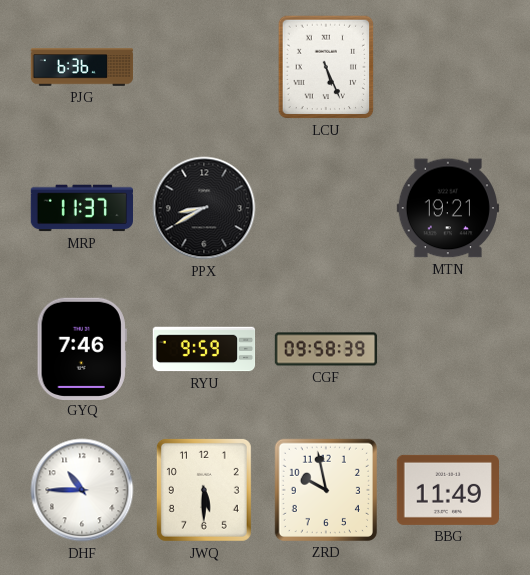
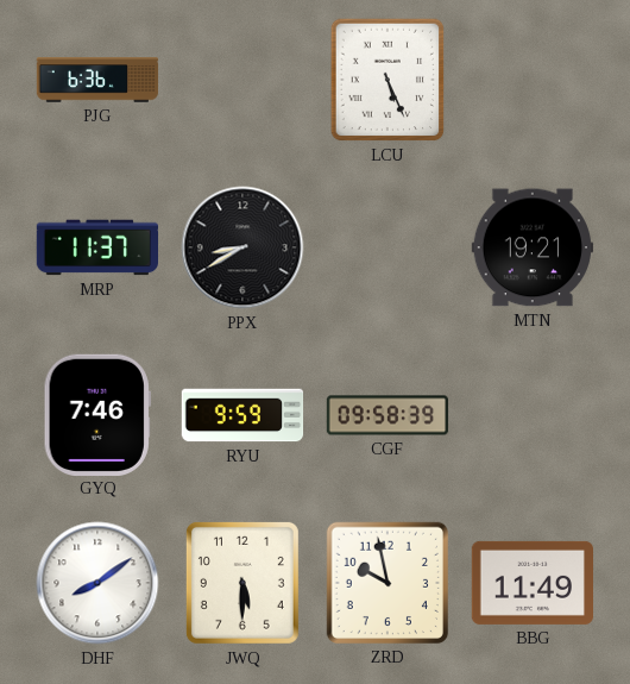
DHF: 10:45 -> 8:09
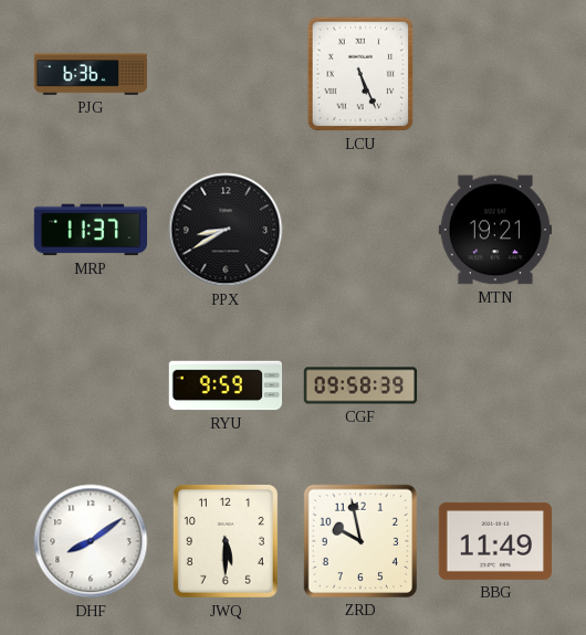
GYQ: 7:46 -> none
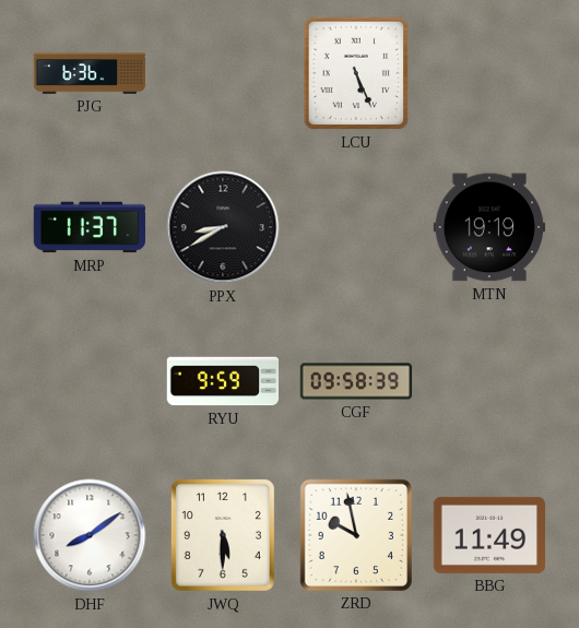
MTN: 19:21 -> 19:19
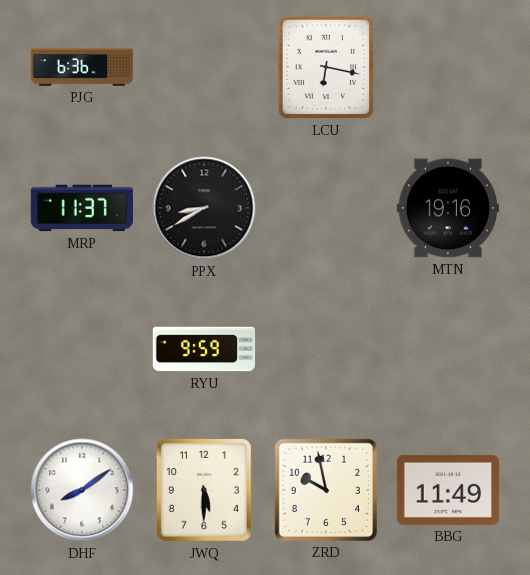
LCU: 5:26 -> 6:17
MTN: 19:19 -> 19:16
CGF: 09:58 -> none
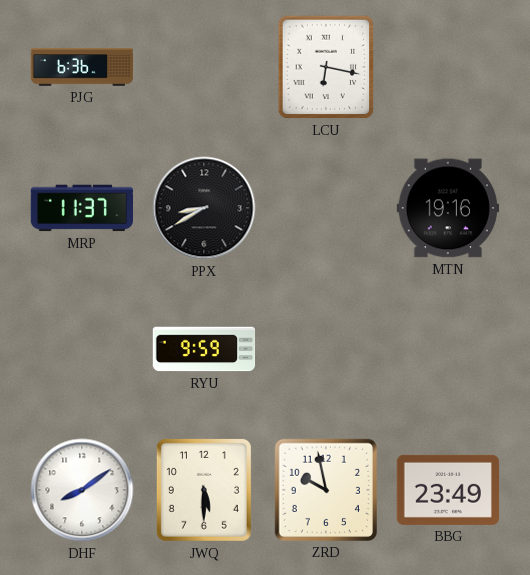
BBG: 11:49 -> 23:49
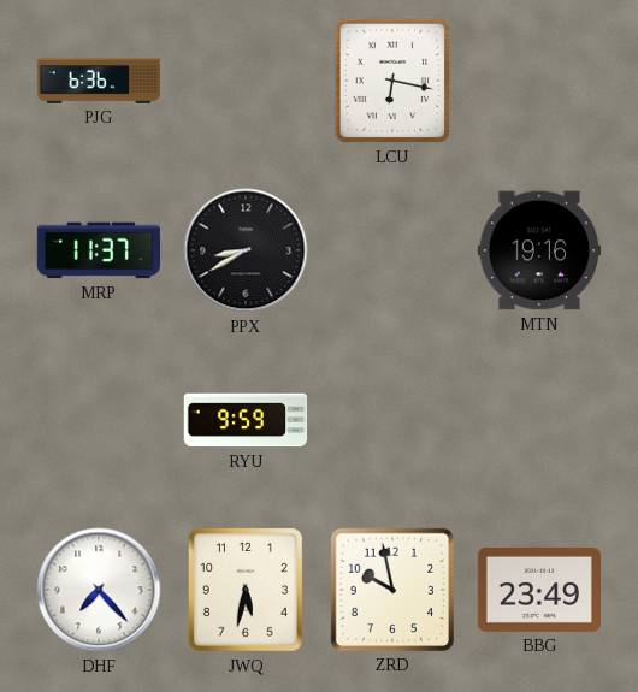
DHF: 8:09 -> 7:23
JWQ: 5:30 -> 5:32
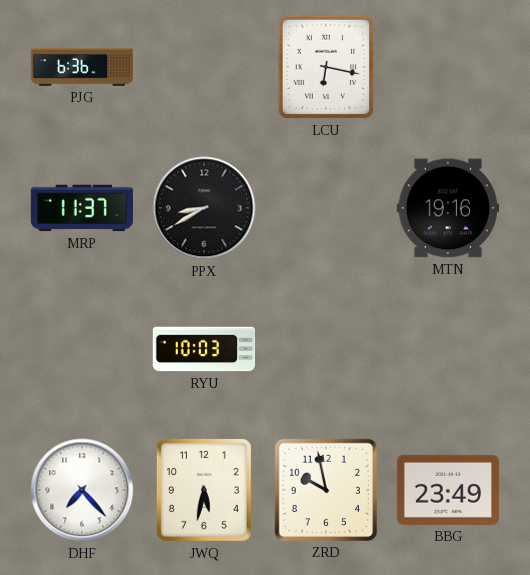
RYU: 9:59 -> 10:03
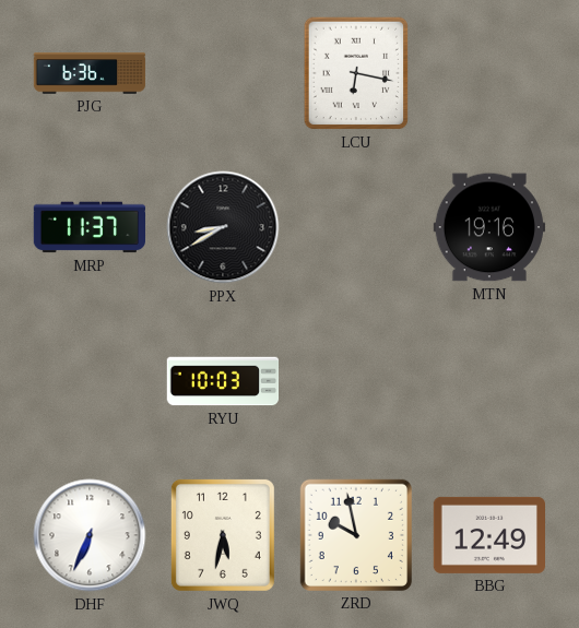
DHF: 7:23 -> 6:34
BBG: 23:49 -> 12:49
